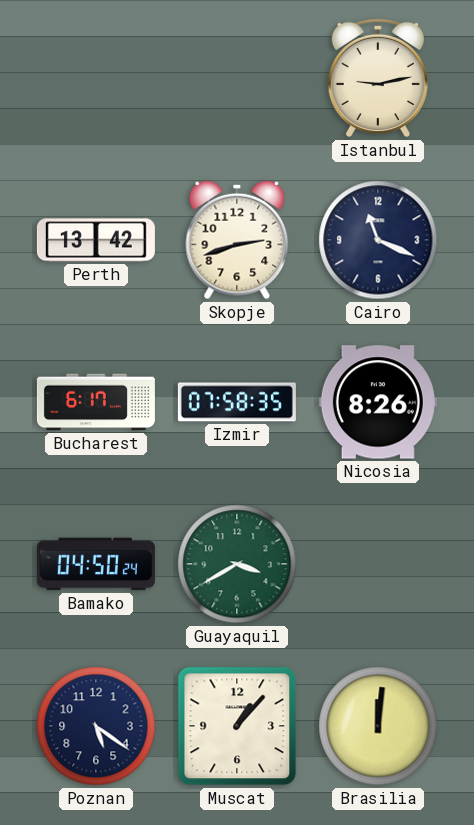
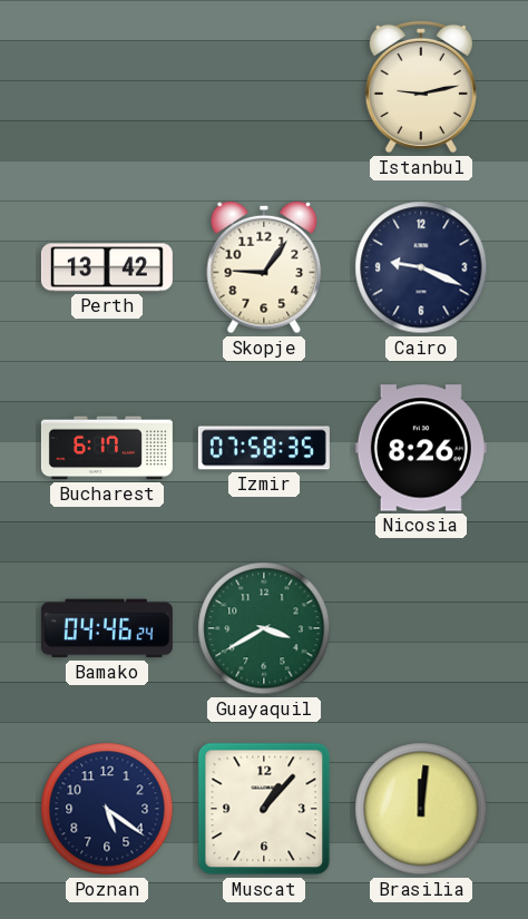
Skopje: 2:42 -> 9:06
Cairo: 11:19 -> 9:19
Bamako: 04:50 -> 04:46
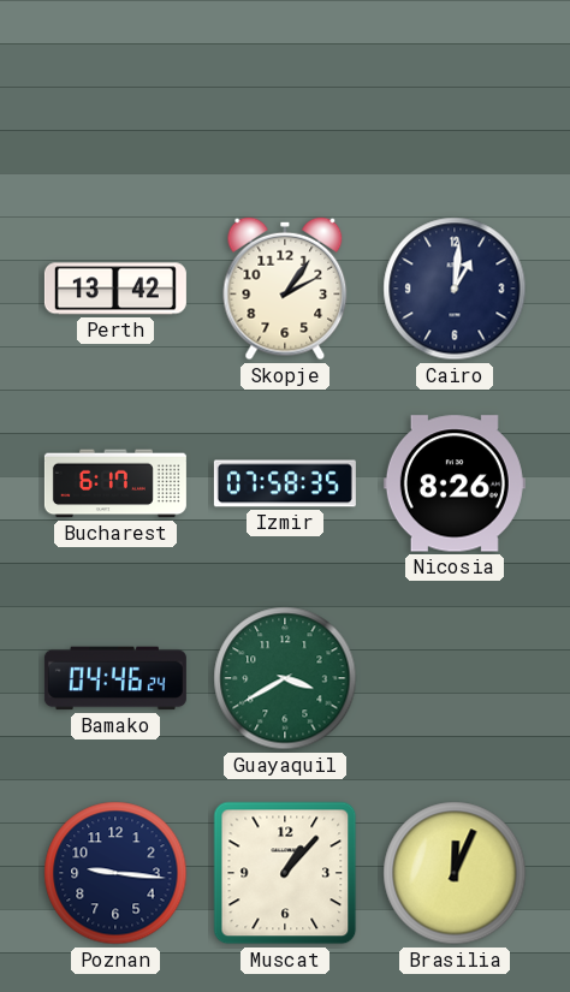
Istanbul: 9:13 -> none
Skopje: 9:06 -> 2:06
Cairo: 9:19 -> 1:01
Poznan: 5:21 -> 9:16
Brasilia: 12:01 -> 12:04
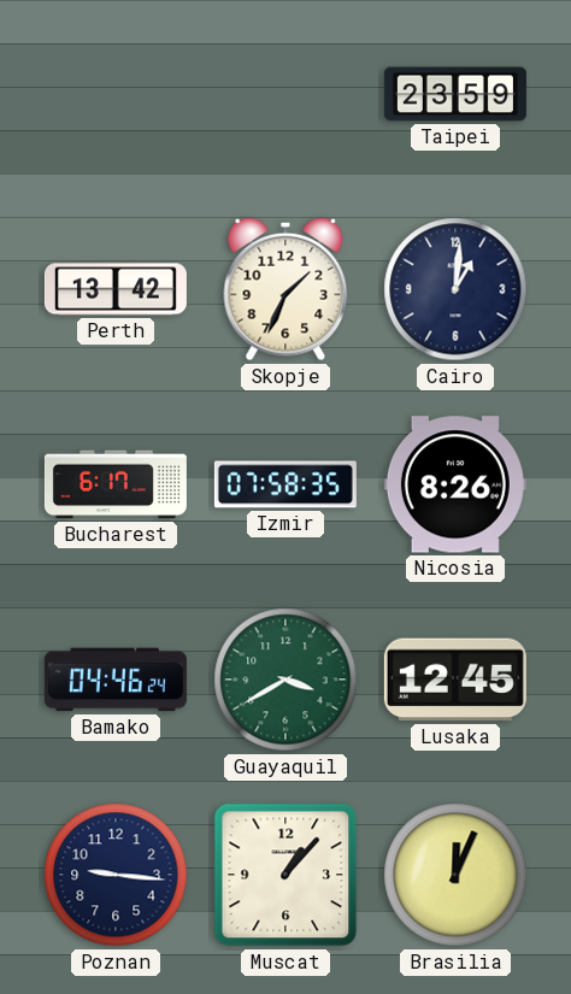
Taipei: none -> 23:59
Skopje: 2:06 -> 1:34
Lusaka: none -> 12:45
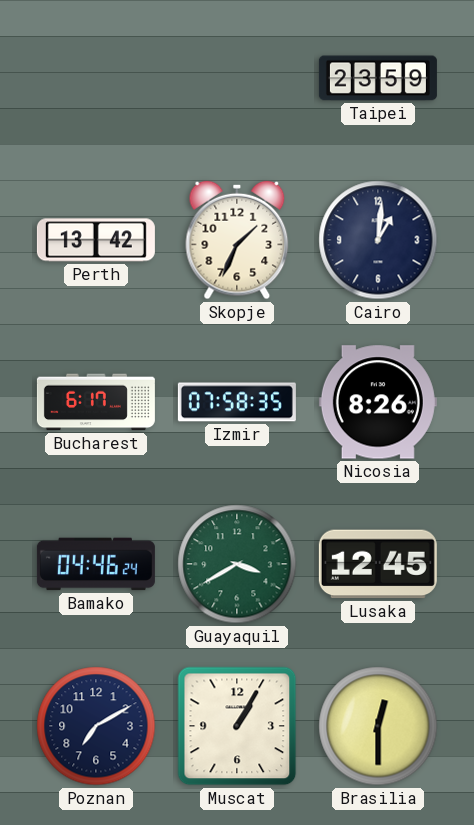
Poznan: 9:16 -> 7:10
Muscat: 1:07 -> 1:05
Brasilia: 12:04 -> 12:30
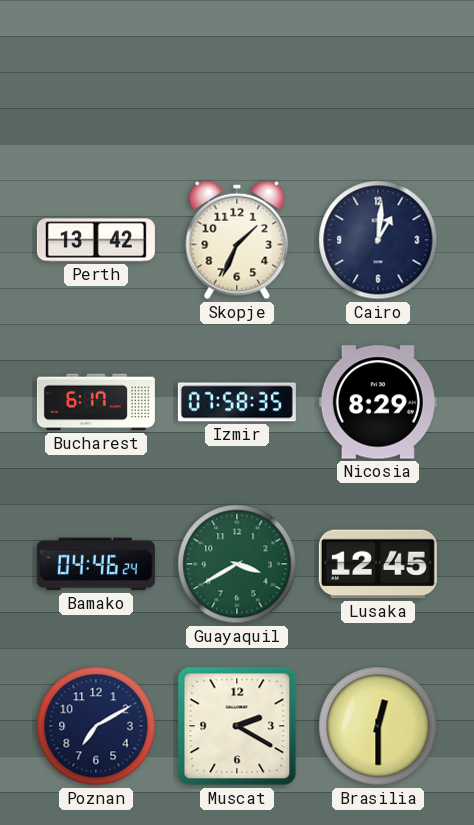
Taipei: 23:59 -> none
Nicosia: 8:26 -> 8:29
Muscat: 1:05 -> 2:20
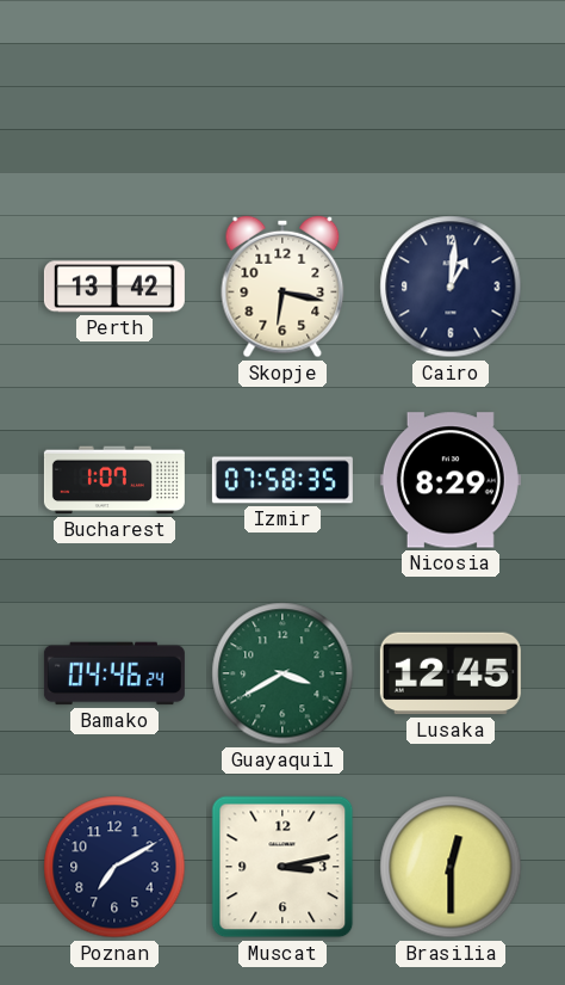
Skopje: 1:34 -> 6:17
Bucharest: 6:17 -> 1:07
Muscat: 2:20 -> 3:13
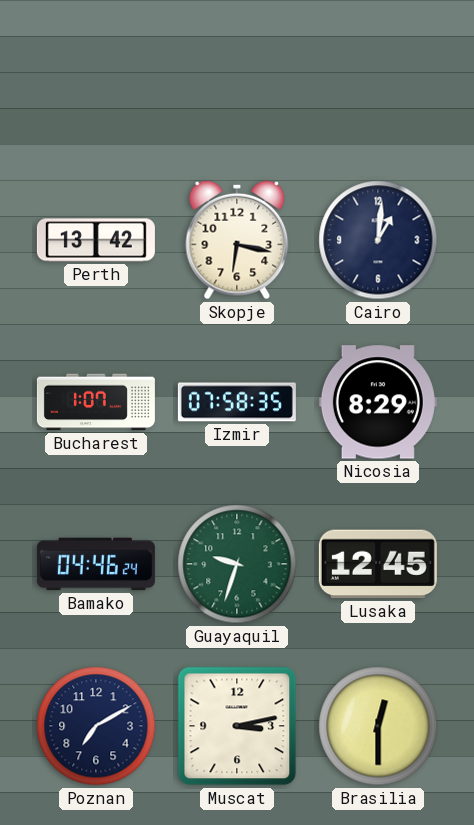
Guayaquil: 3:40 -> 9:33
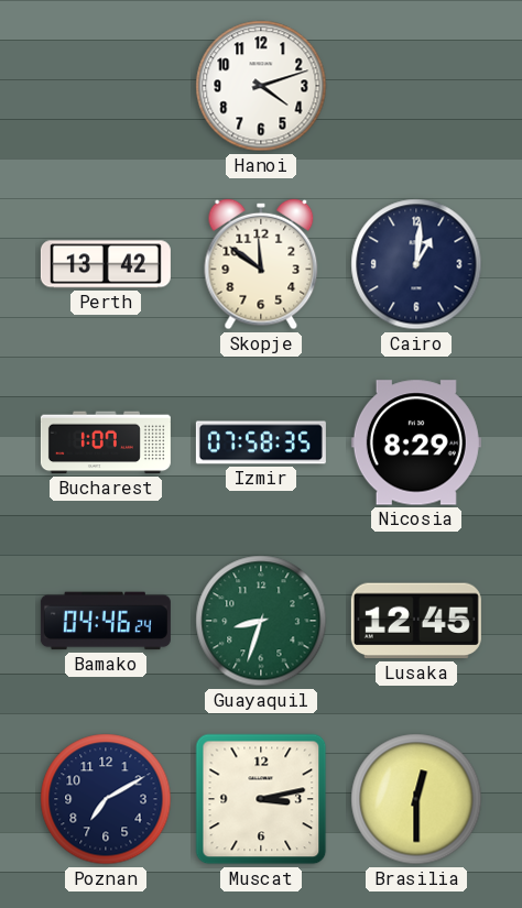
Hanoi: none -> 4:12
Skopje: 6:17 -> 11:51
Guayaquil: 9:33 -> 8:33
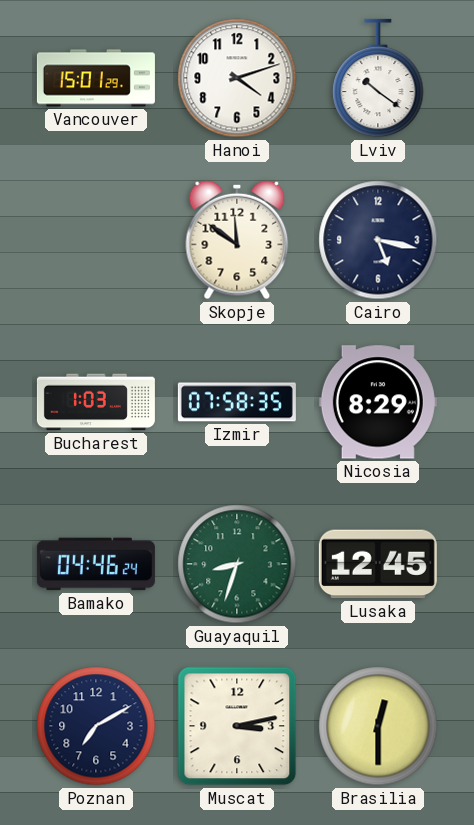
Vancouver: none -> 15:01
Lviv: none -> 10:21
Perth: 13:42 -> none
Cairo: 1:01 -> 5:17
Bucharest: 1:07 -> 1:03
